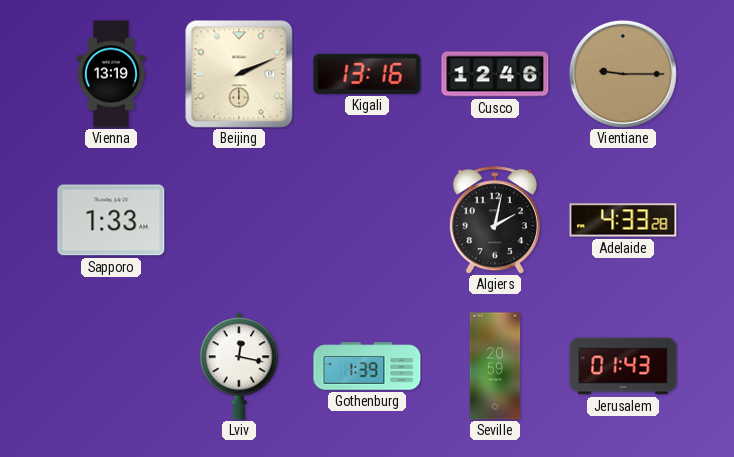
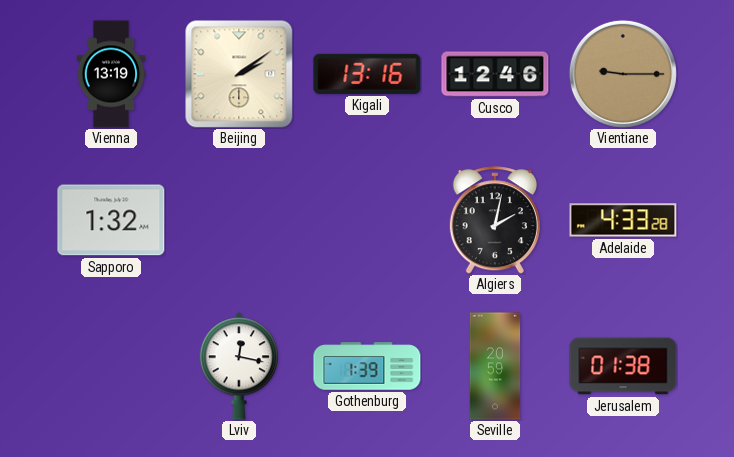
Beijing: 2:11 -> 2:09
Sapporo: 1:33 -> 1:32
Jerusalem: 01:43 -> 01:38
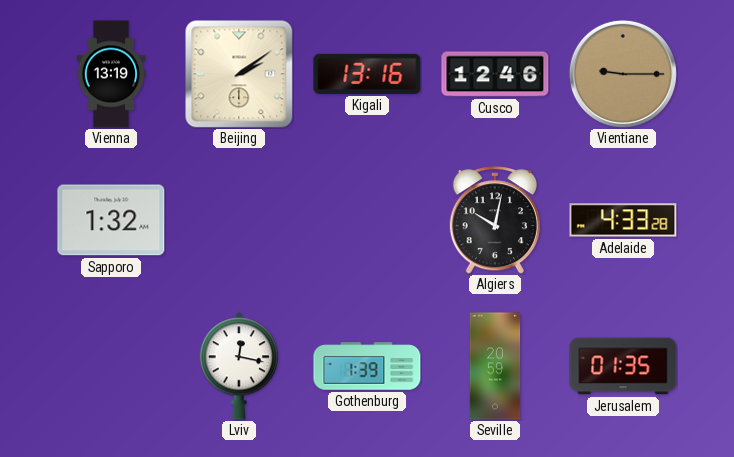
Algiers: 2:02 -> 10:02
Jerusalem: 01:38 -> 01:35
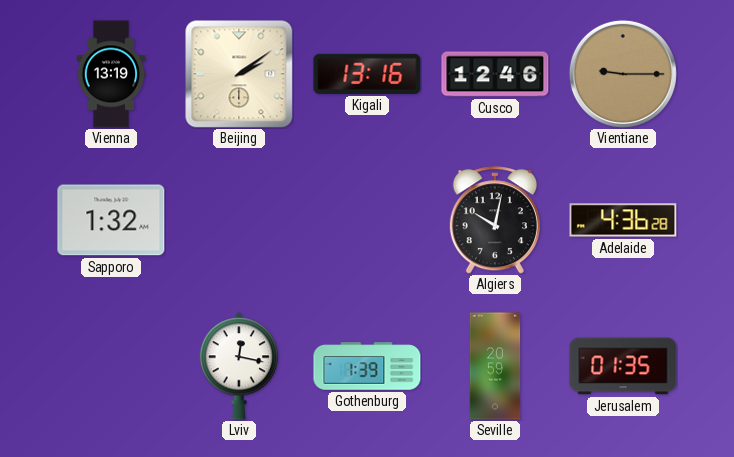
Adelaide: 4:33 -> 4:36
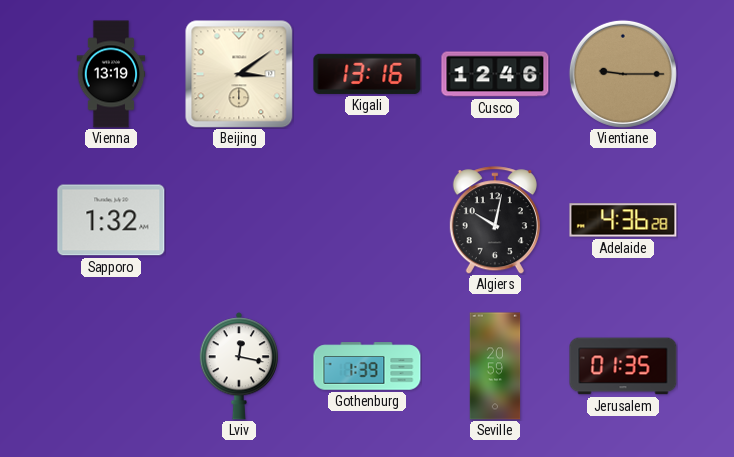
Beijing: 2:09 -> 3:09
